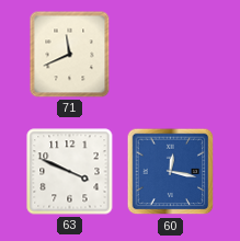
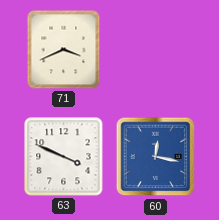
71: 11:41 -> 3:41
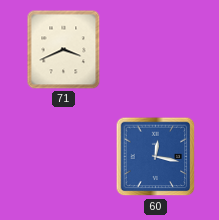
63: 3:49 -> none
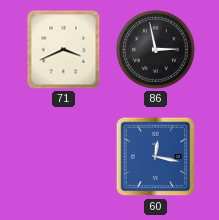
86: none -> 2:58
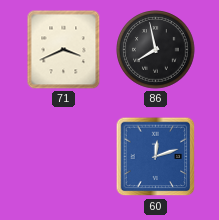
86: 2:58 -> 7:58
60: 12:17 -> 12:12
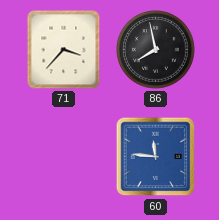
71: 3:41 -> 3:37
60: 12:12 -> 11:46
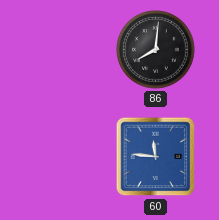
71: 3:37 -> none
86: 7:58 -> 8:01
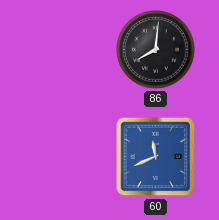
60: 11:46 -> 11:41
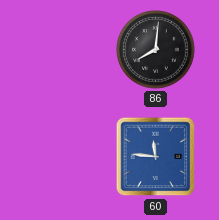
60: 11:41 -> 11:46
